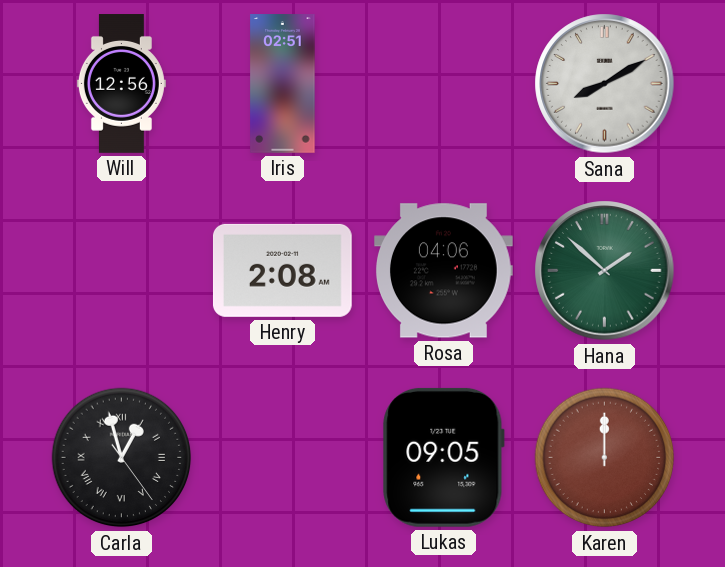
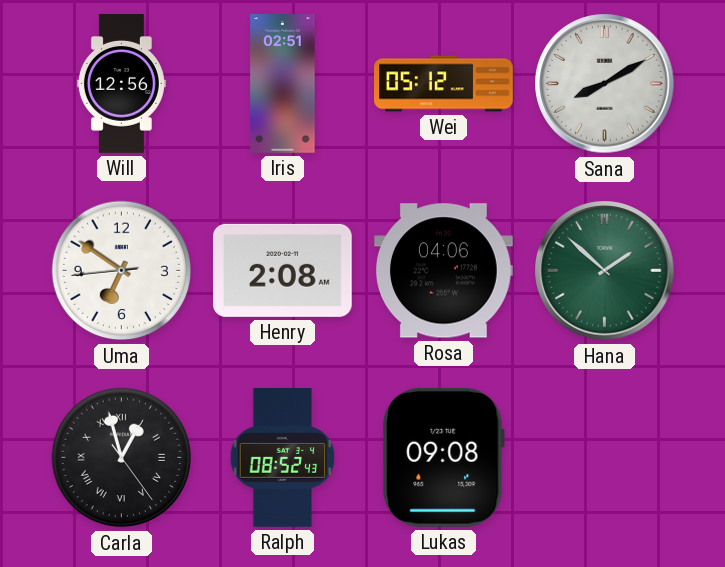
Wei: none -> 05:12
Uma: none -> 6:50
Ralph: none -> 08:52
Lukas: 09:05 -> 09:08
Karen: 12:00 -> none
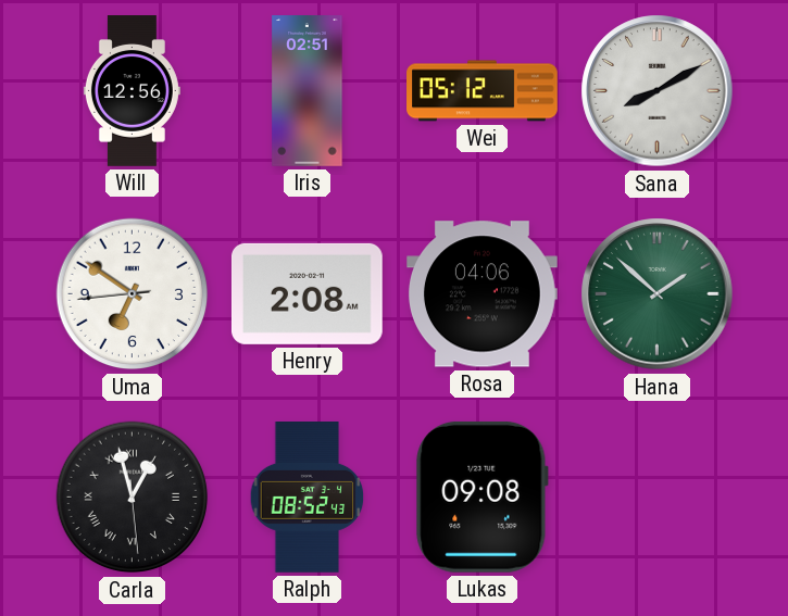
Carla: 12:57:24 -> 12:57:29
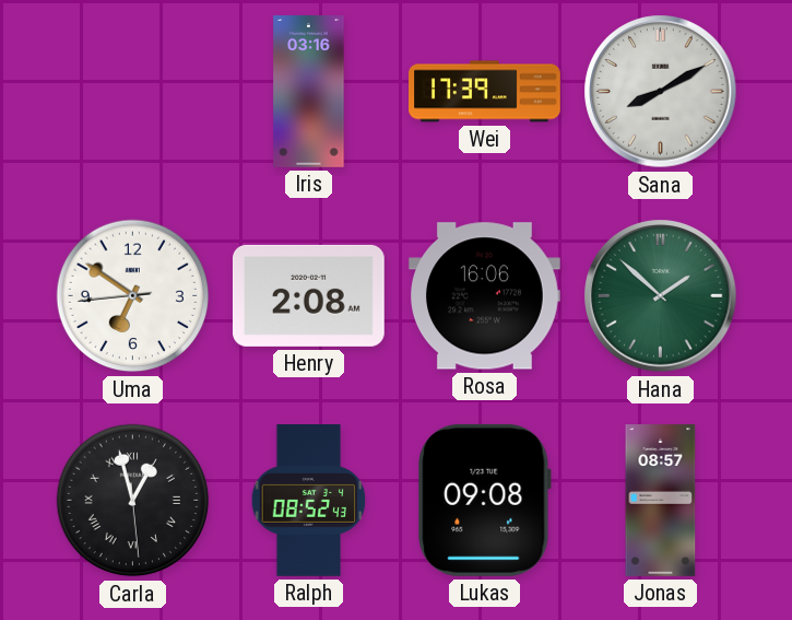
Will: 12:56 -> none
Iris: 02:51 -> 03:16
Wei: 05:12 -> 17:39
Rosa: 04:06 -> 16:06
Jonas: none -> 08:57
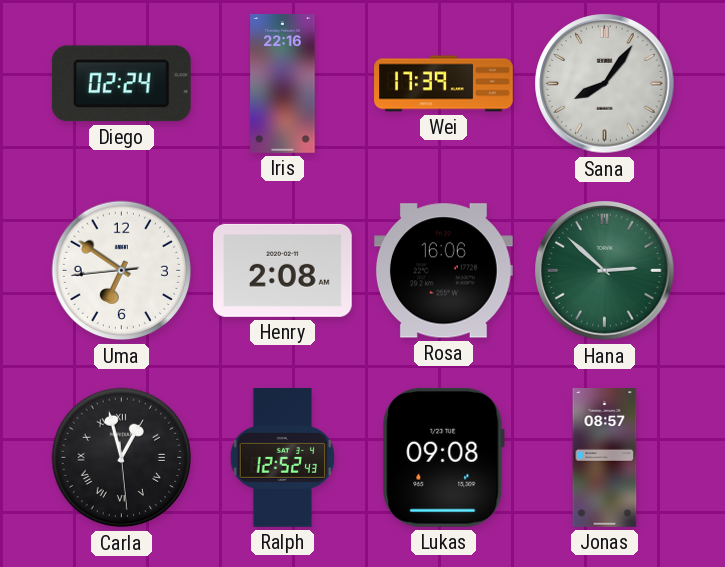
Diego: none -> 02:24
Iris: 03:16 -> 22:16
Sana: 8:10 -> 8:06
Hana: 1:52 -> 2:52
Ralph: 08:52 -> 12:52
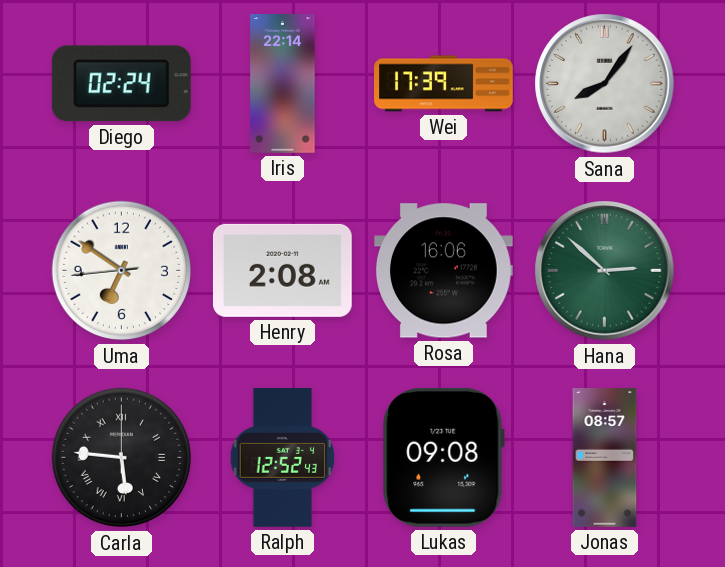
Iris: 22:16 -> 22:14
Carla: 12:57 -> 5:46
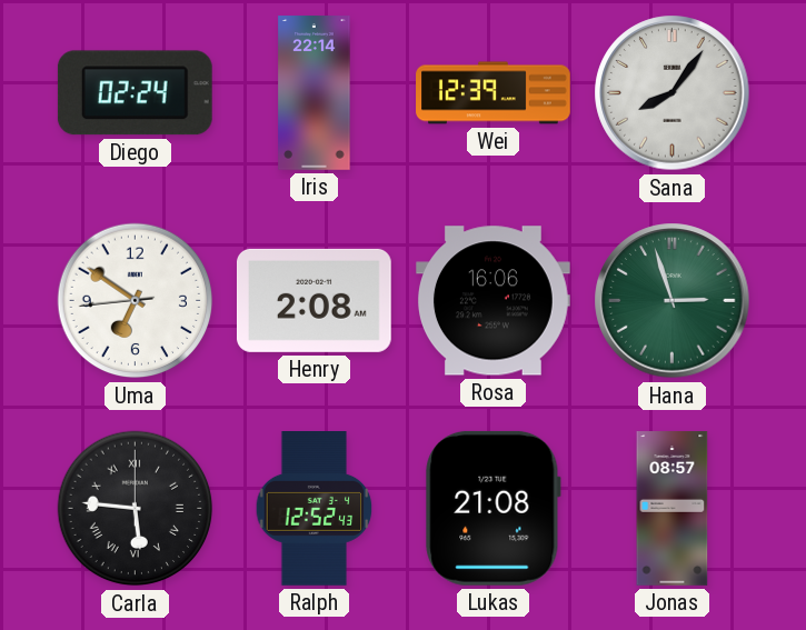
Wei: 17:39 -> 12:39
Hana: 2:52 -> 2:57
Lukas: 09:08 -> 21:08
